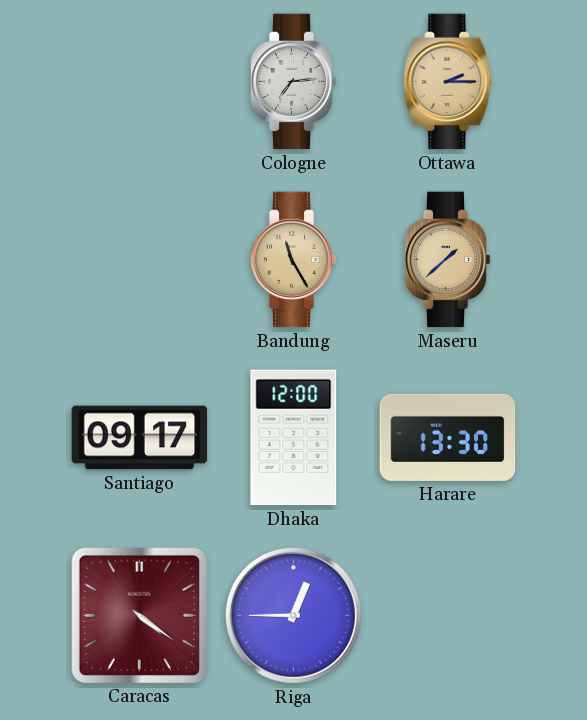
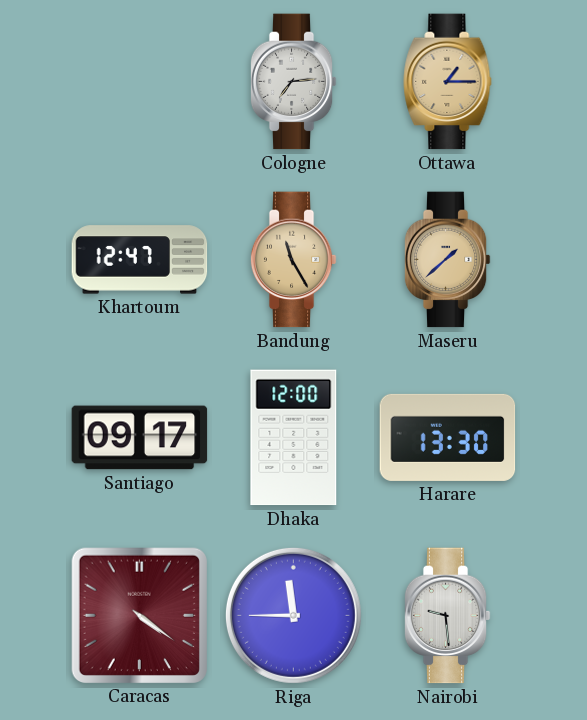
Ottawa: 2:15 -> 1:15
Khartoum: none -> 12:47
Riga: 12:45 -> 11:45
Nairobi: none -> 9:29
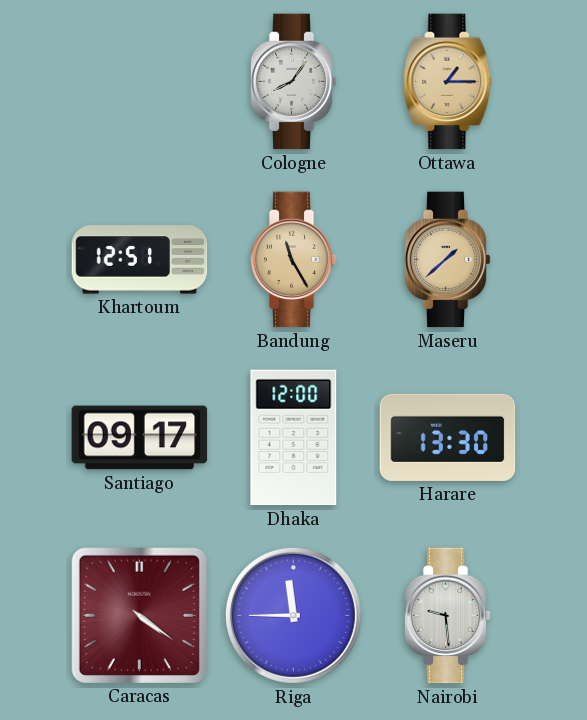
Cologne: 7:14 -> 8:06
Khartoum: 12:47 -> 12:51
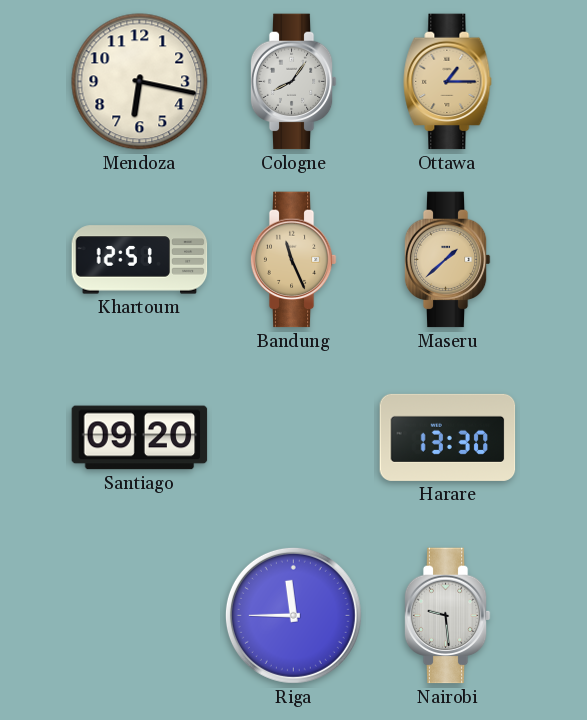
Mendoza: none -> 6:17
Bandung: 11:25 -> 11:26
Santiago: 09:17 -> 09:20
Dhaka: 12:00 -> none
Caracas: 4:21 -> none
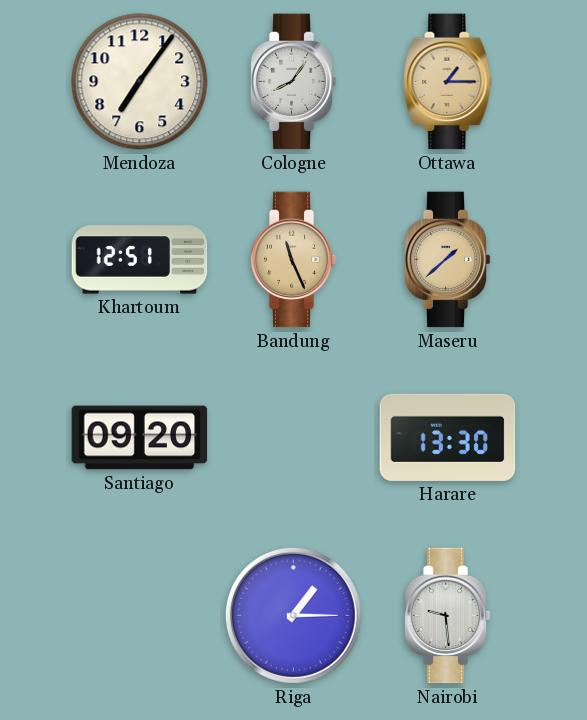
Mendoza: 6:17 -> 7:06
Riga: 11:45 -> 1:15
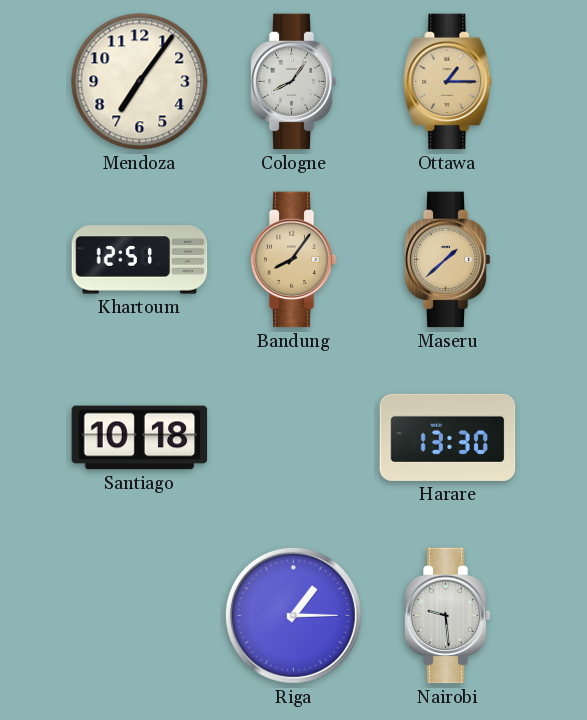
Bandung: 11:26 -> 8:06
Santiago: 09:20 -> 10:18
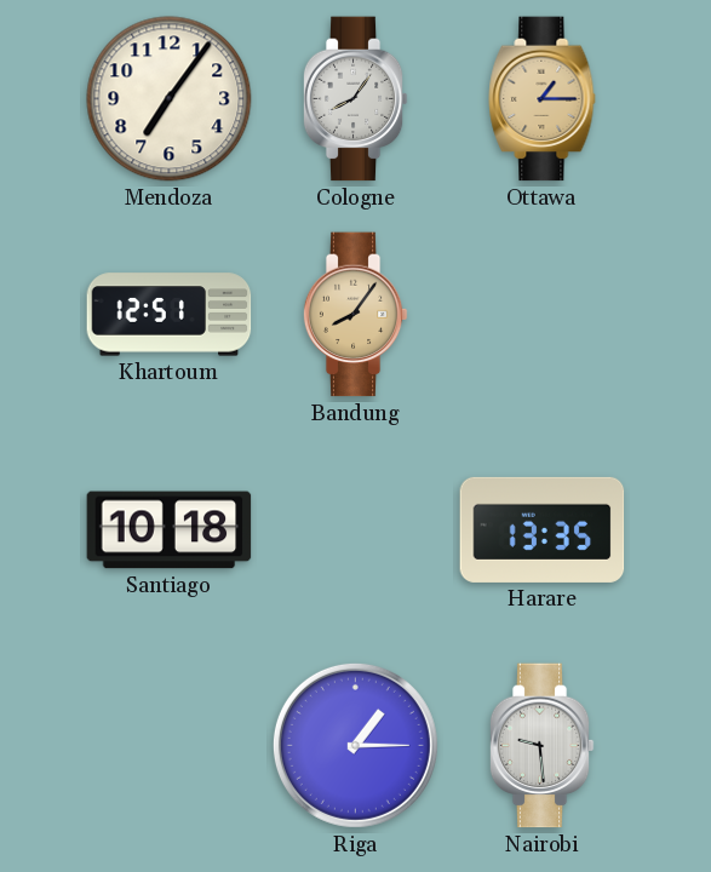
Maseru: 1:38 -> none
Harare: 13:30 -> 13:35
